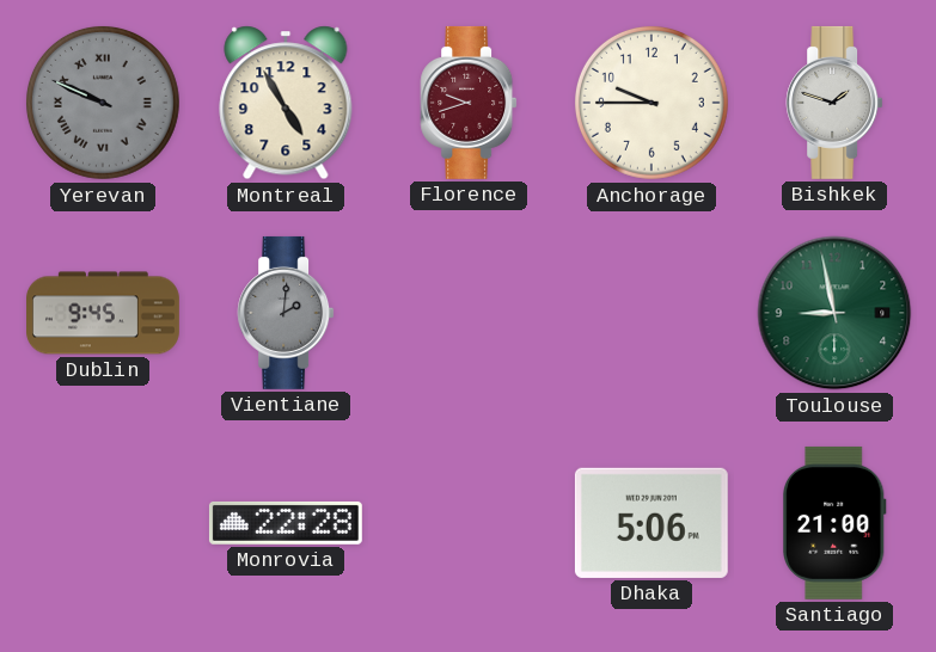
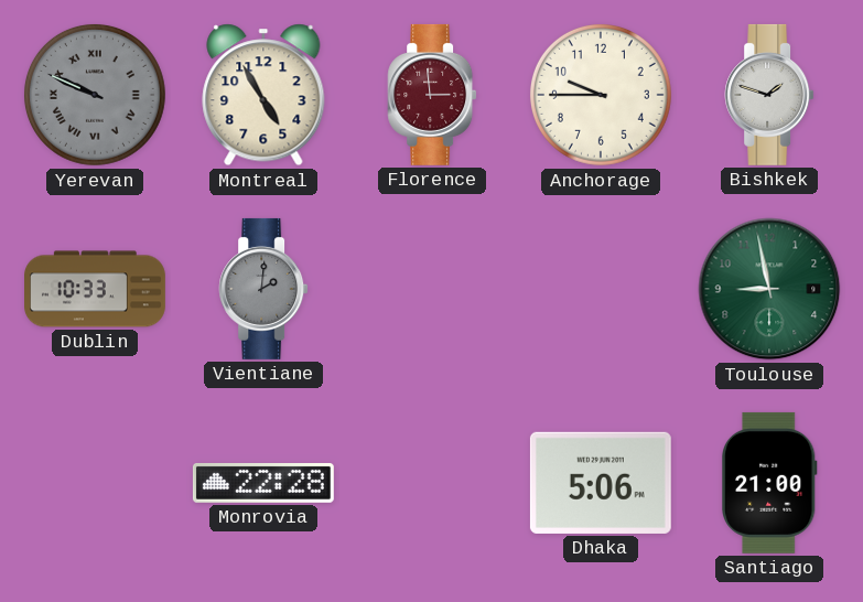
Florence: 9:42 -> 2:59
Dublin: 9:45 -> 10:33
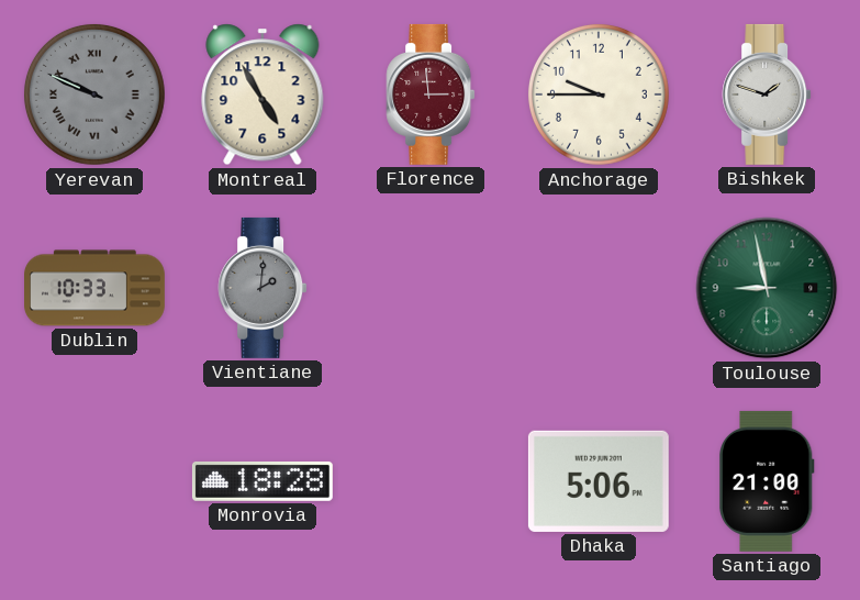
Monrovia: 22:28 -> 18:28
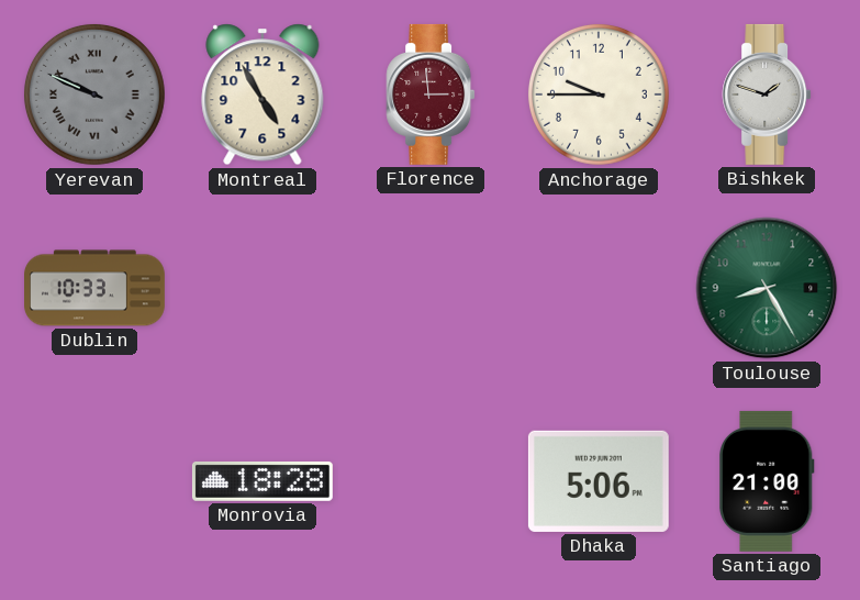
Vientiane: 2:01 -> none
Toulouse: 8:58 -> 8:25
